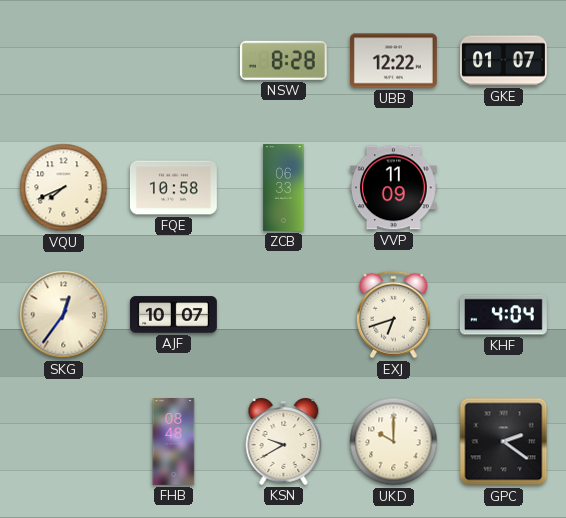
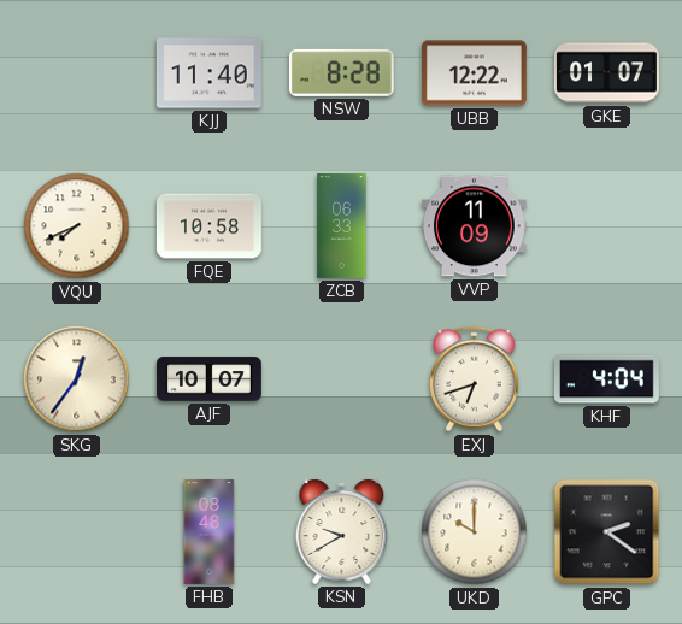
KJJ: none -> 11:40
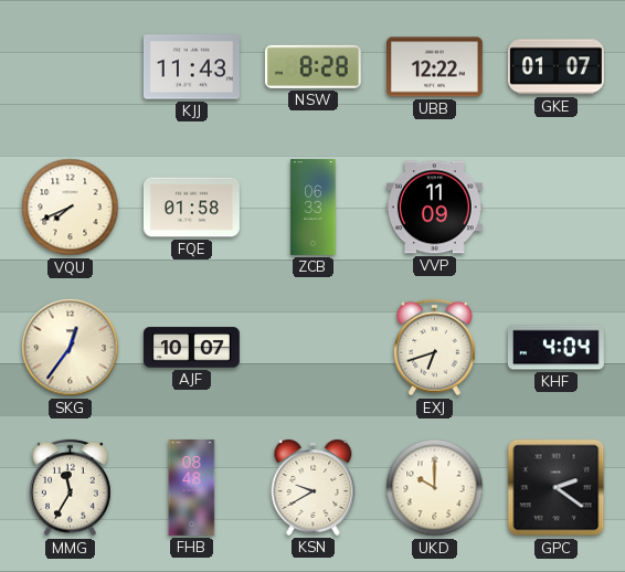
KJJ: 11:40 -> 11:43
FQE: 10:58 -> 01:58
MMG: none -> 11:35
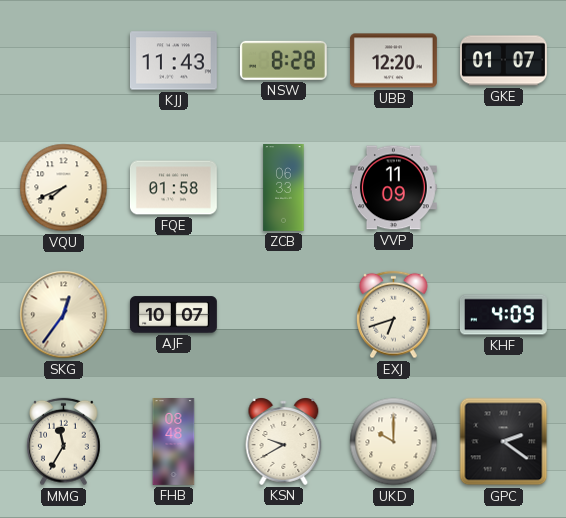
UBB: 12:22 -> 12:20
KHF: 4:04 -> 4:09
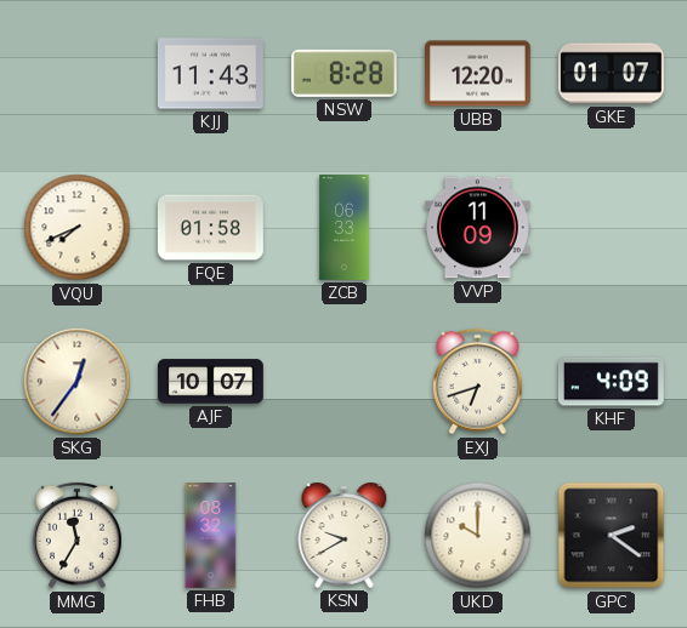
FHB: 08:48 -> 08:32
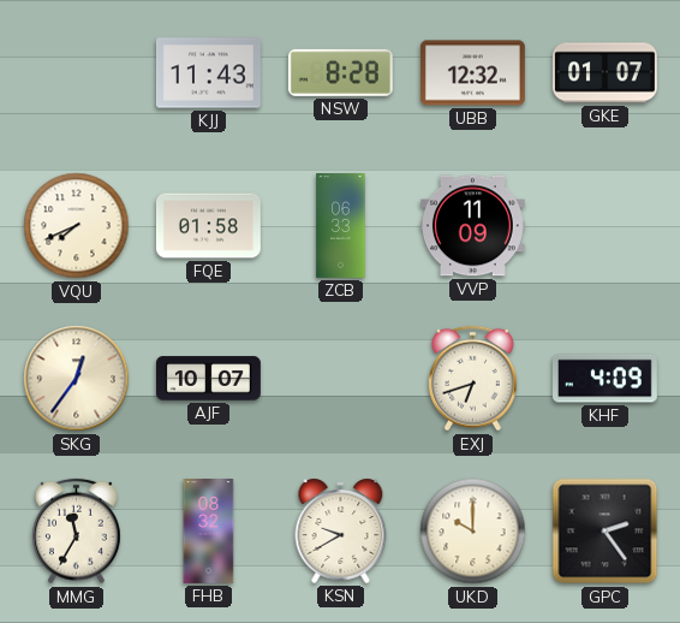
UBB: 12:20 -> 12:32
GPC: 2:21 -> 2:24
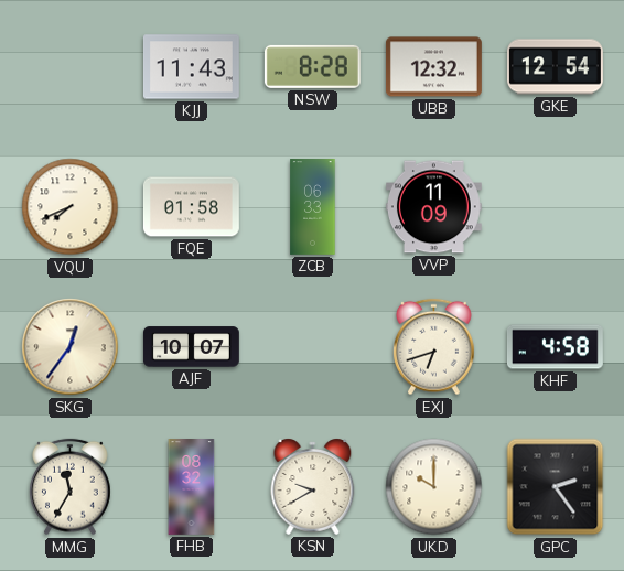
GKE: 01:07 -> 12:54
KHF: 4:09 -> 4:58
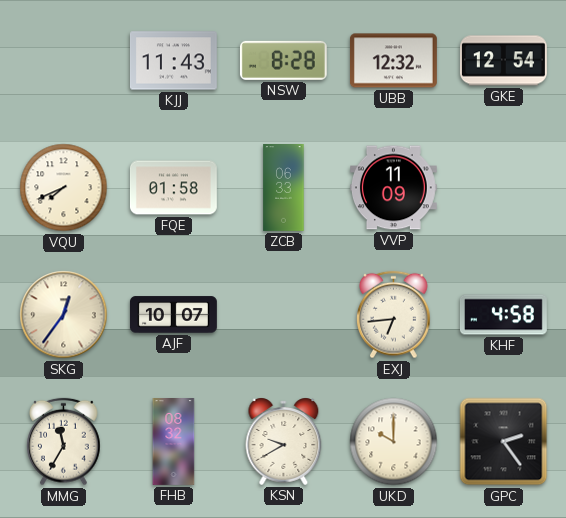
EXJ: 6:42 -> 6:44
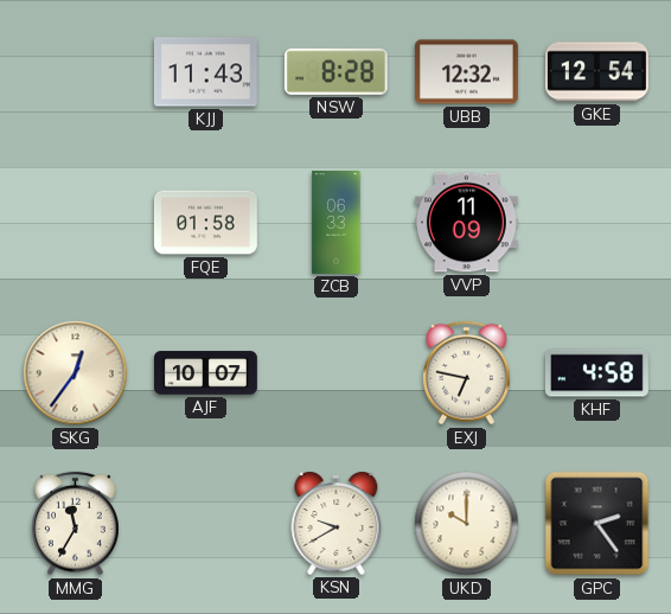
VQU: 7:41 -> none
EXJ: 6:44 -> 6:47
FHB: 08:32 -> none
